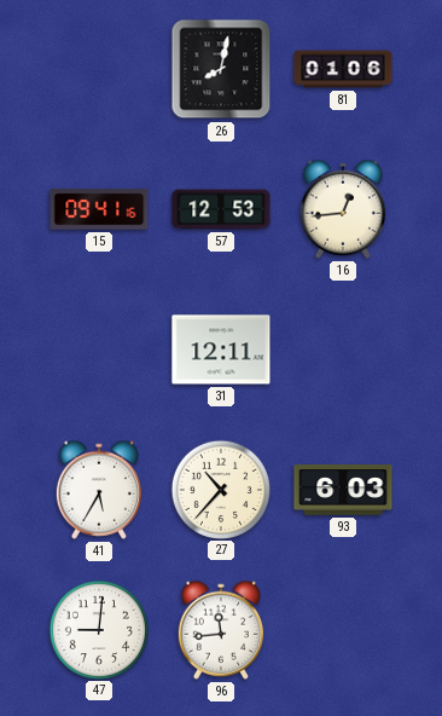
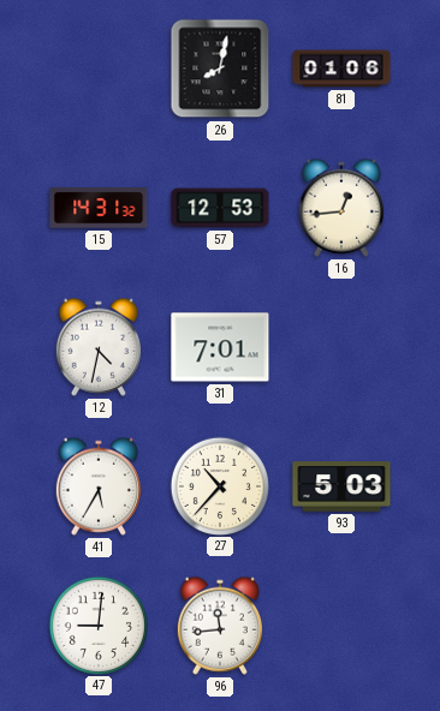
15: 09:41 -> 14:31
12: none -> 4:32
31: 12:11 -> 7:01
93: 6:03 -> 5:03
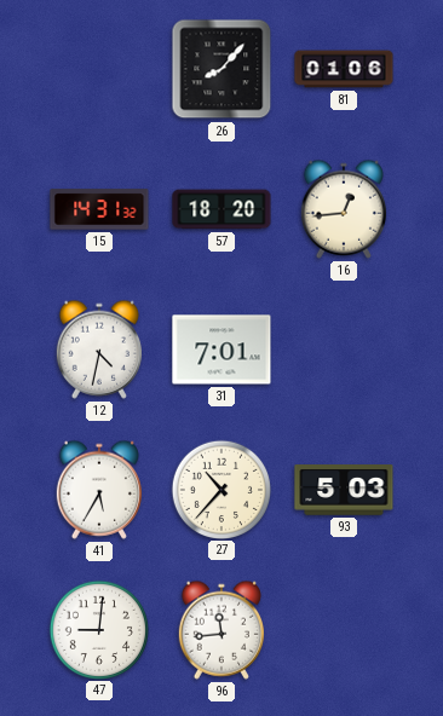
26: 8:02 -> 8:07
57: 12:53 -> 18:20
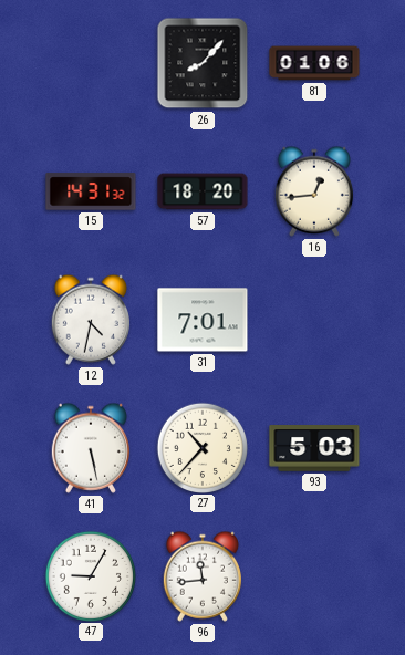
41: 5:35 -> 5:28
47: 9:01 -> 9:05
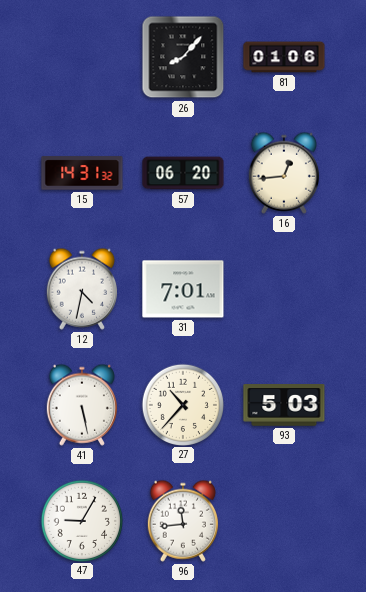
57: 18:20 -> 06:20
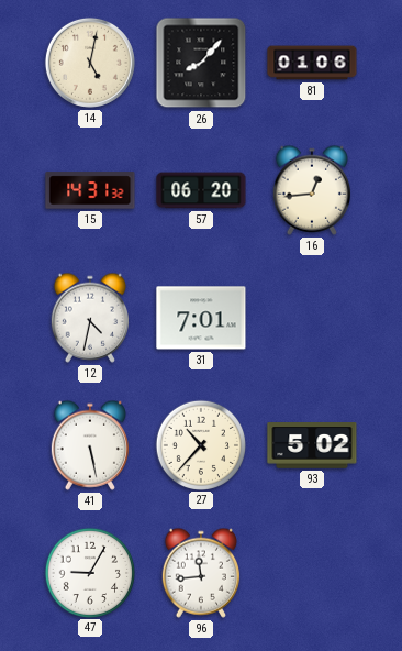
14: none -> 5:02
93: 5:03 -> 5:02
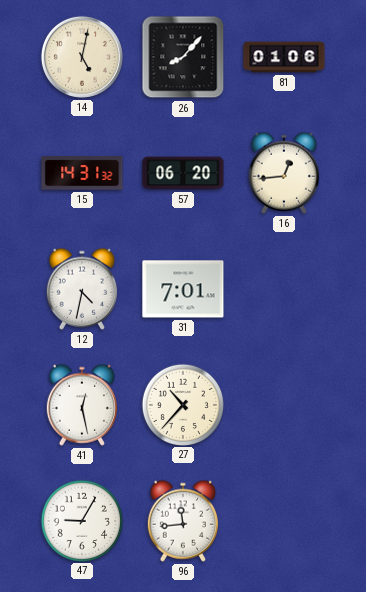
41: 5:28 -> 12:28
93: 5:02 -> none
